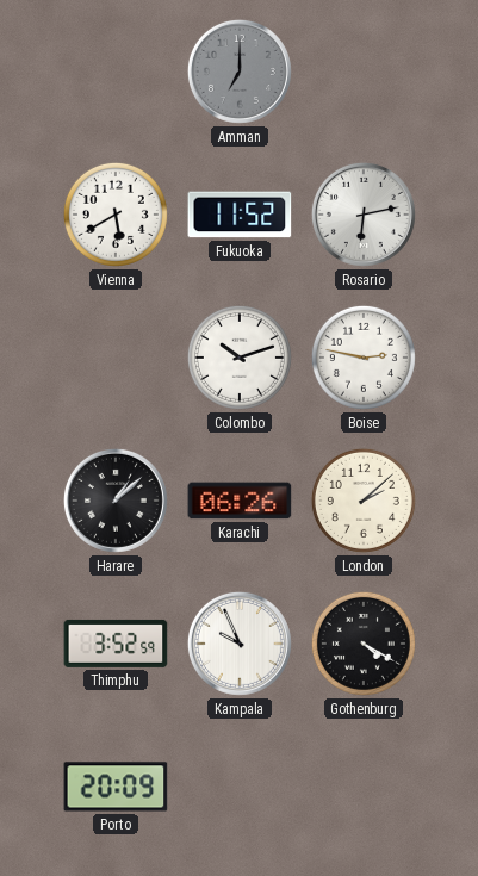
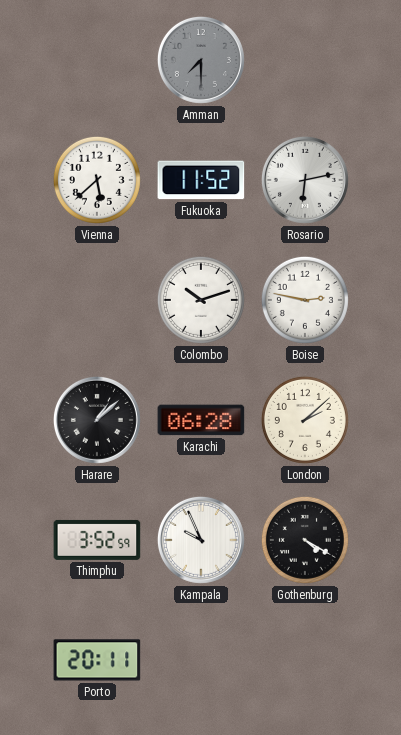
Amman: 7:00 -> 7:30
Vienna: 5:40 -> 5:38
Karachi: 06:26 -> 06:28
Porto: 20:09 -> 20:11
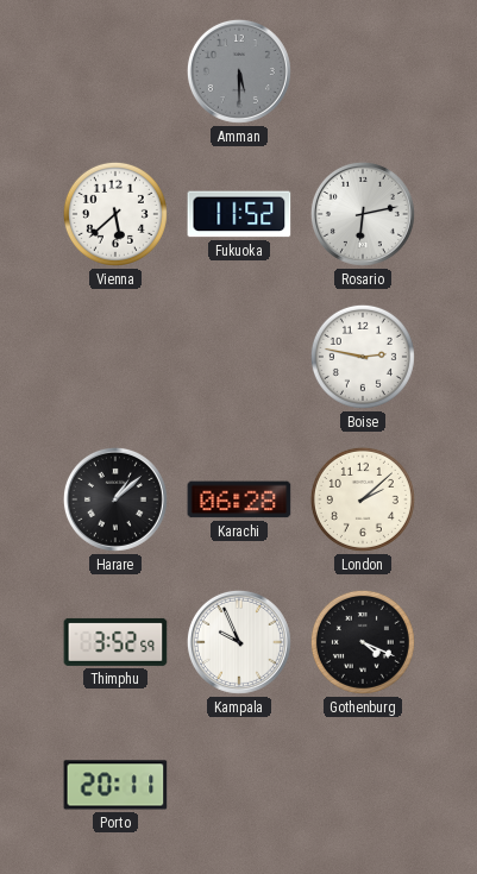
Amman: 7:30 -> 5:30
Colombo: 10:12 -> none
Gothenburg: 4:20 -> 4:19
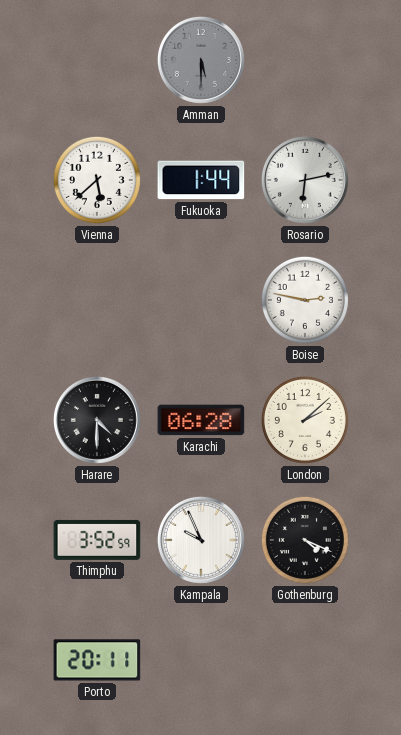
Fukuoka: 11:52 -> 1:44
Harare: 1:08 -> 4:30
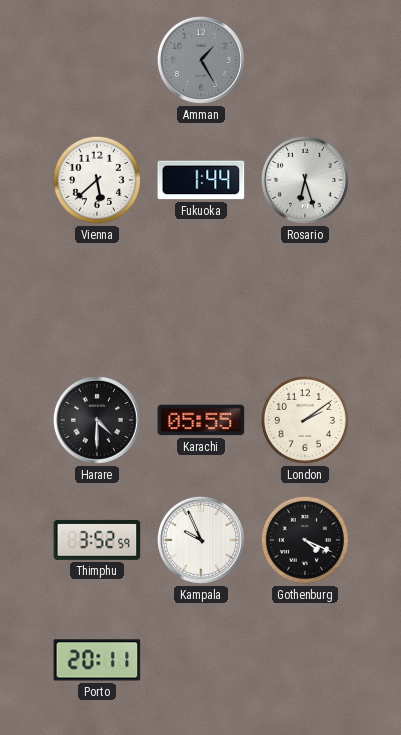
Amman: 5:30 -> 1:25
Rosario: 6:13 -> 6:27
Boise: 2:47 -> none
Karachi: 06:28 -> 05:55
London: 2:08 -> 2:09
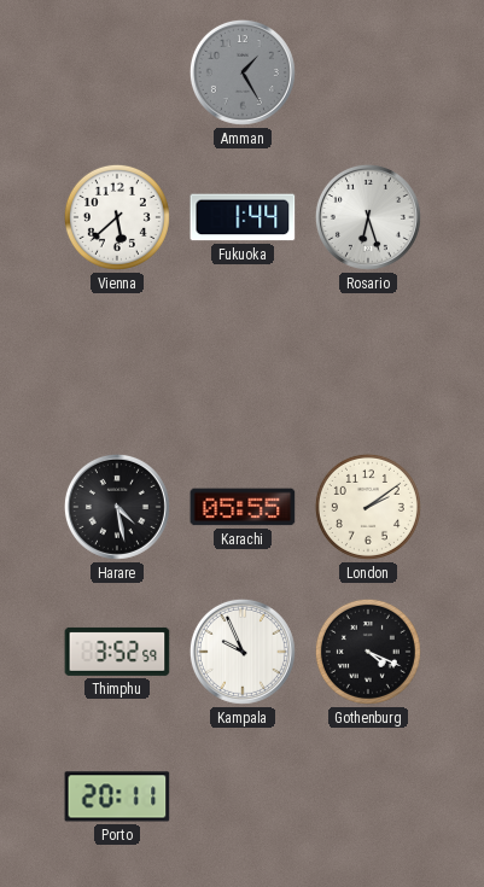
Harare: 4:30 -> 4:28
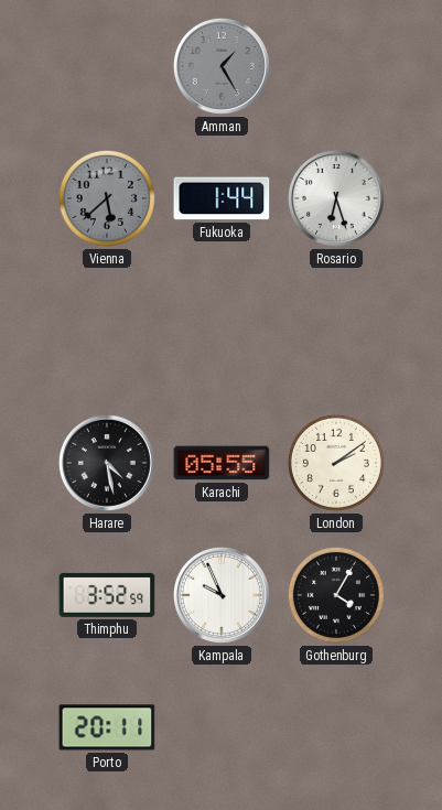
Vienna dial: white -> grey
Gothenburg: 4:19 -> 4:05
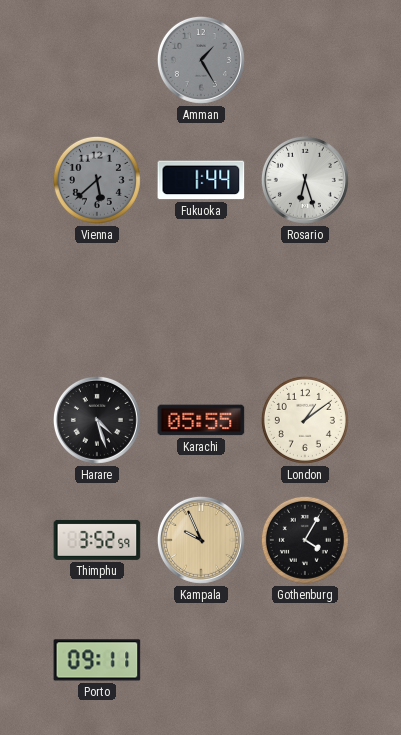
Harare: 4:28 -> 4:27
London: 2:09 -> 1:09
Kampala dial: white -> champagne
Porto: 20:11 -> 09:11
